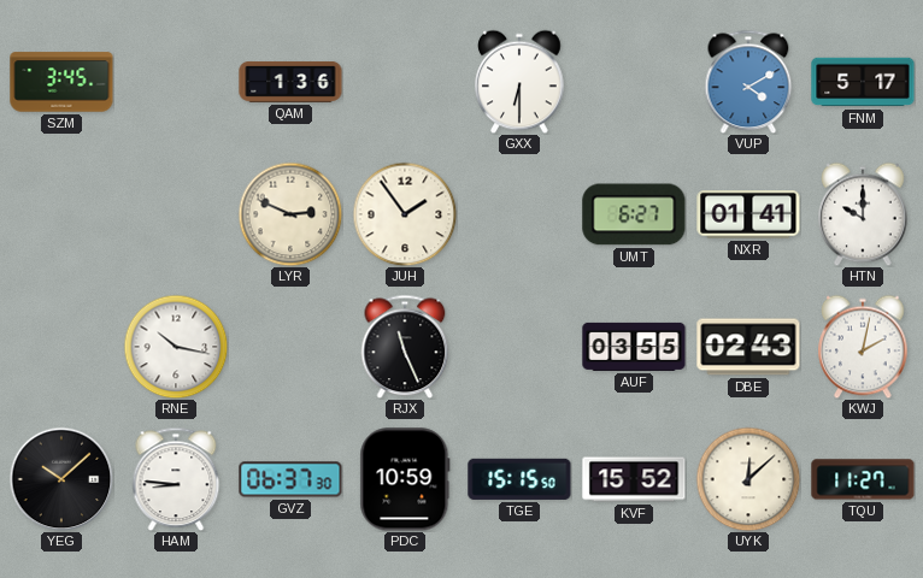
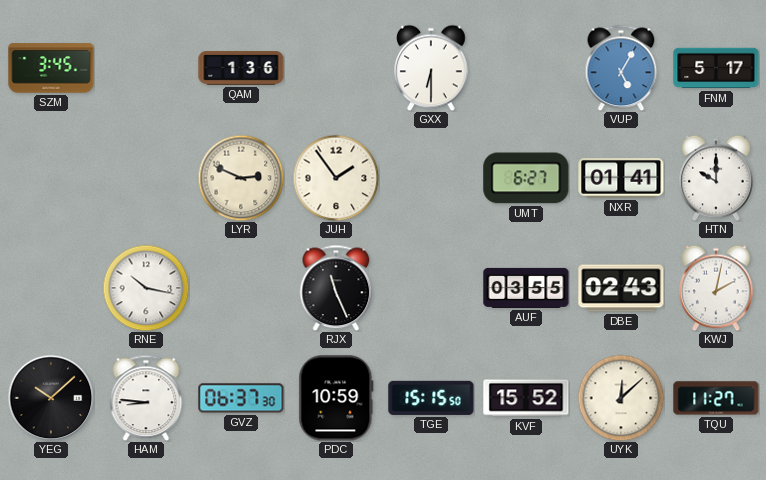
VUP: 4:10 -> 5:05
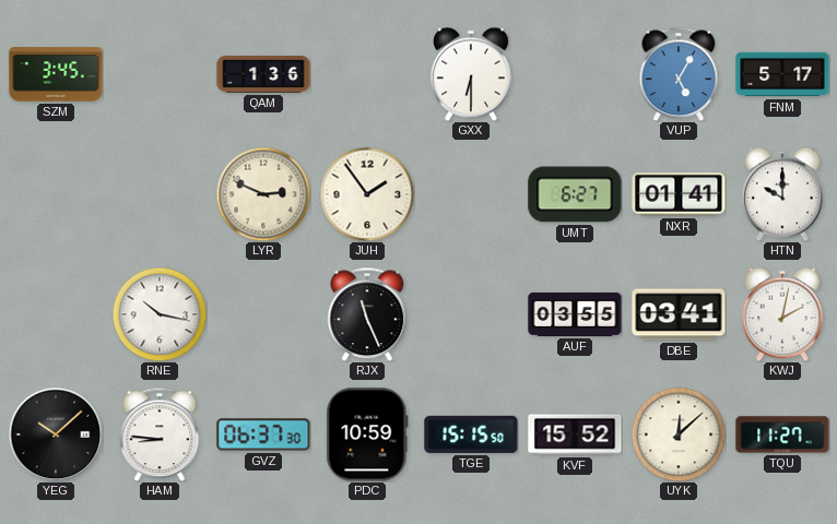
DBE: 02:43 -> 03:41
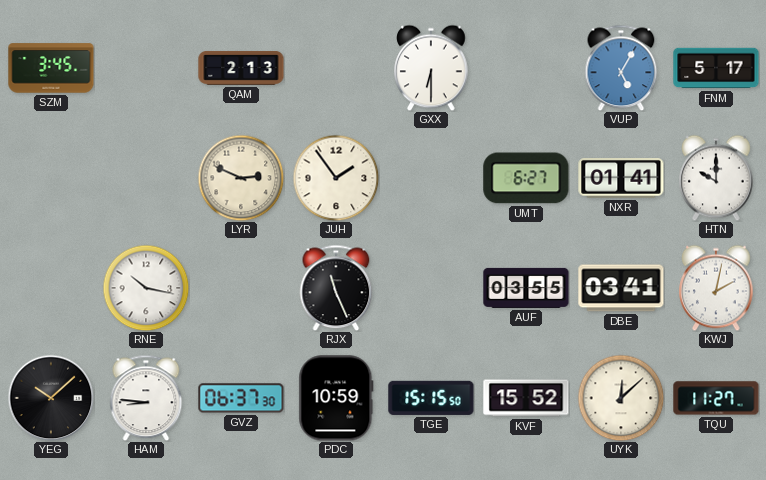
QAM: 1:36 -> 2:13
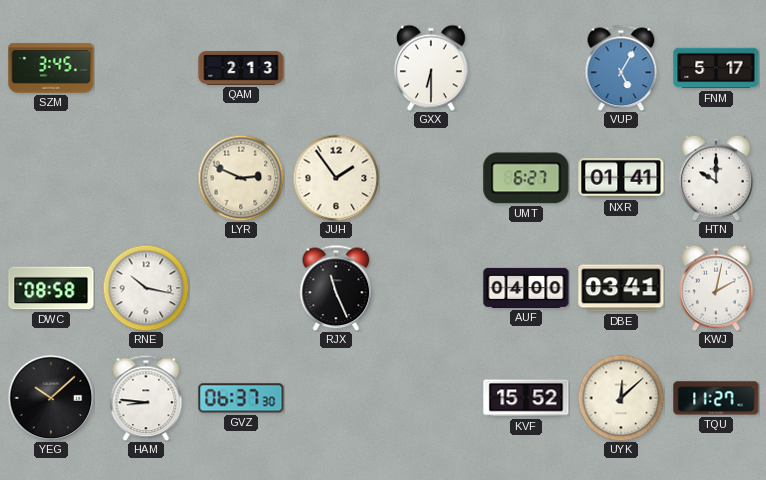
DWC: none -> 08:58
AUF: 03:55 -> 04:00
PDC: 10:59 -> none
TGE: 15:15 -> none
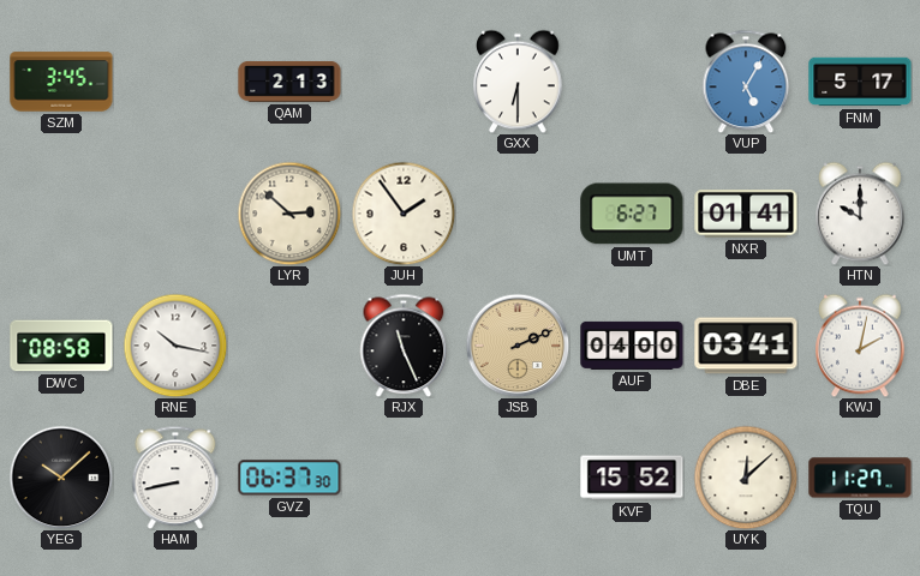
LYR: 2:49 -> 2:52
JSB: none -> 2:11
HAM: 8:46 -> 8:43
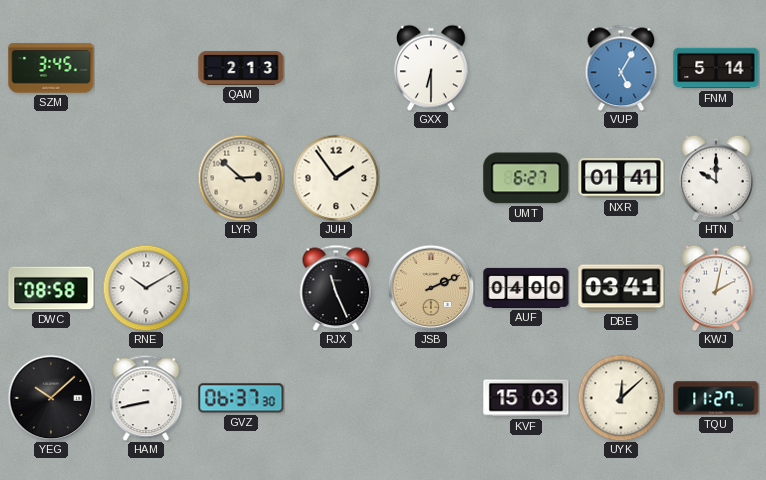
FNM: 5:17 -> 5:14
RNE: 10:17 -> 10:10
KVF: 15:52 -> 15:03
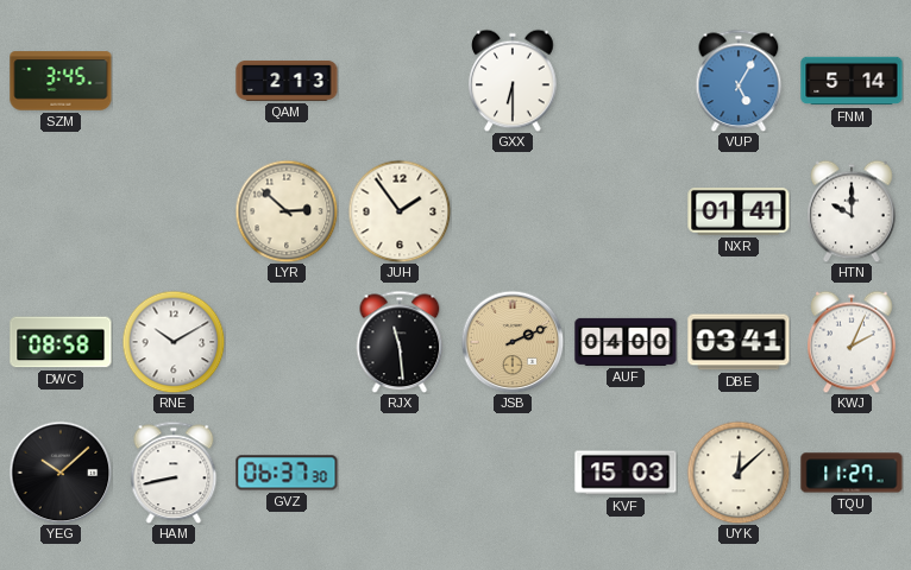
UMT: 6:27 -> none
RJX: 11:26 -> 11:29
KWJ: 2:02 -> 2:04
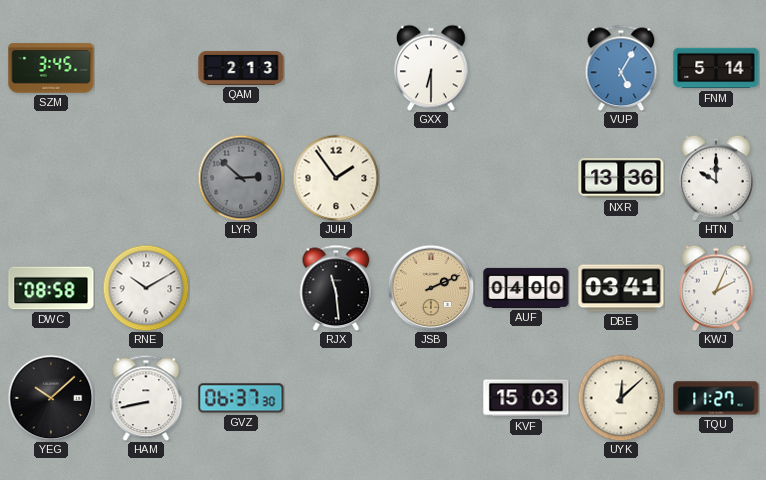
LYR dial: cream -> grey
NXR: 01:41 -> 13:36
